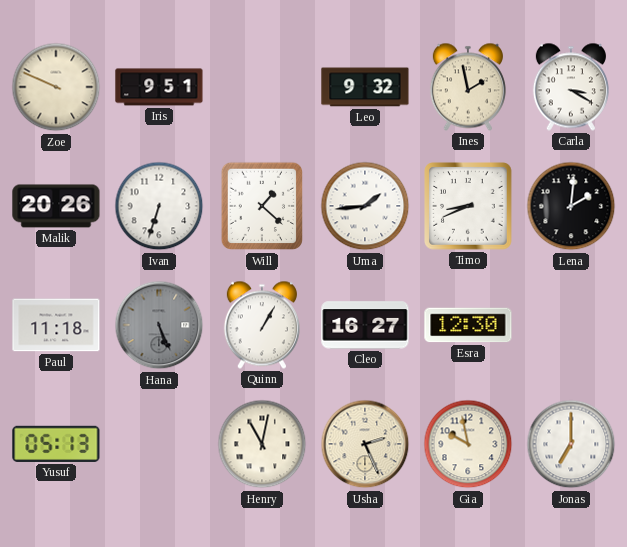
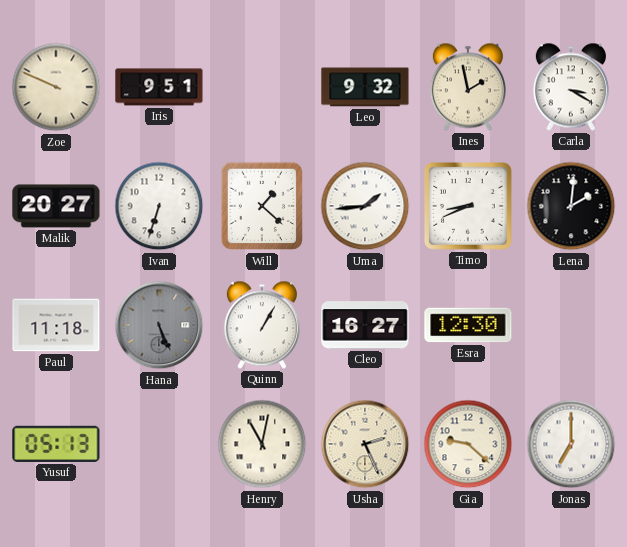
Malik: 20:26 -> 20:27
Gia: 9:58 -> 9:22
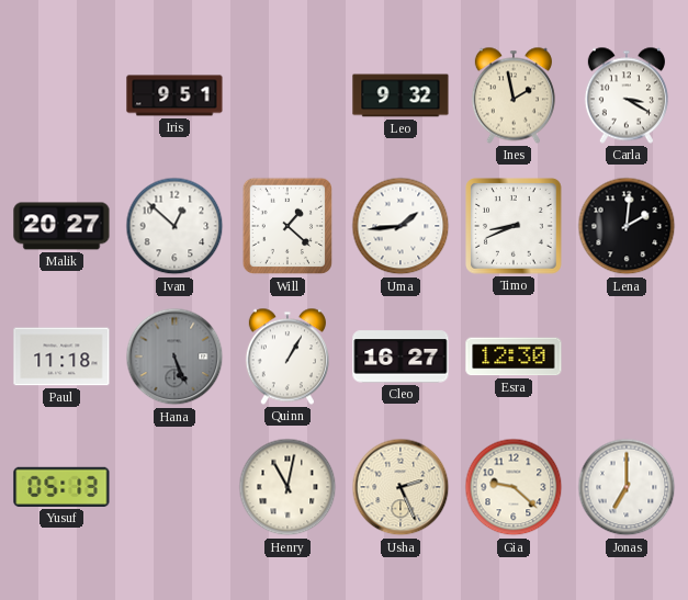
Zoe: 9:49 -> none
Ivan: 6:33 -> 12:52
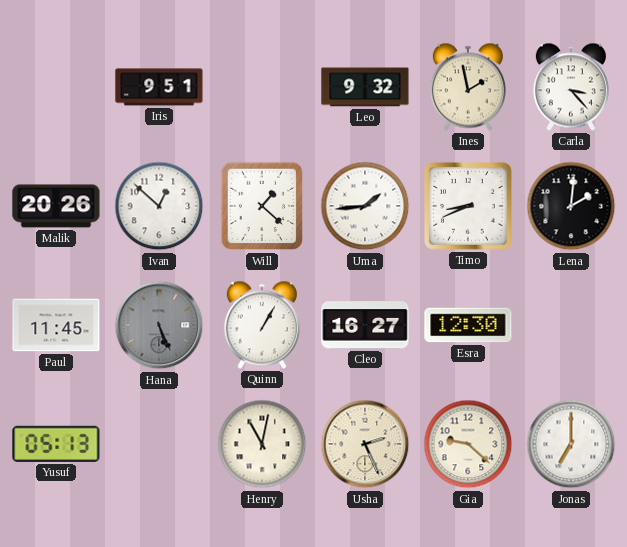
Carla: 3:20 -> 3:23
Malik: 20:27 -> 20:26
Paul: 11:18 -> 11:45
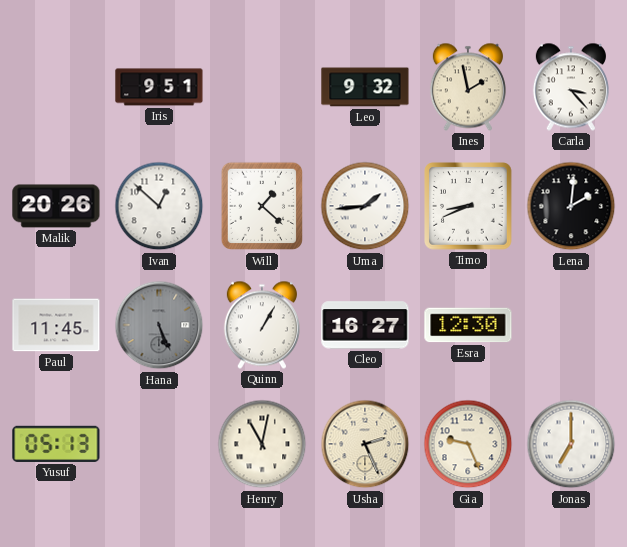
Gia: 9:22 -> 9:26
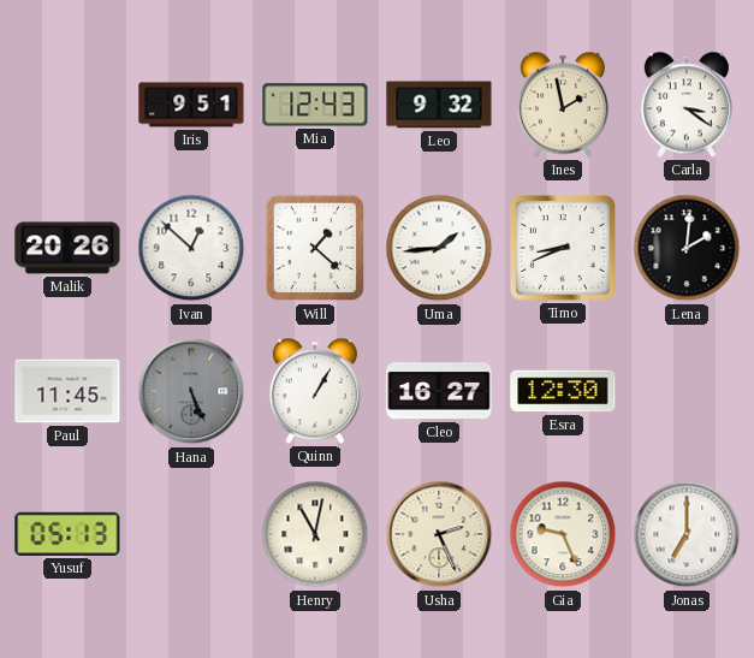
Mia: none -> 12:43
Carla: 3:23 -> 3:21
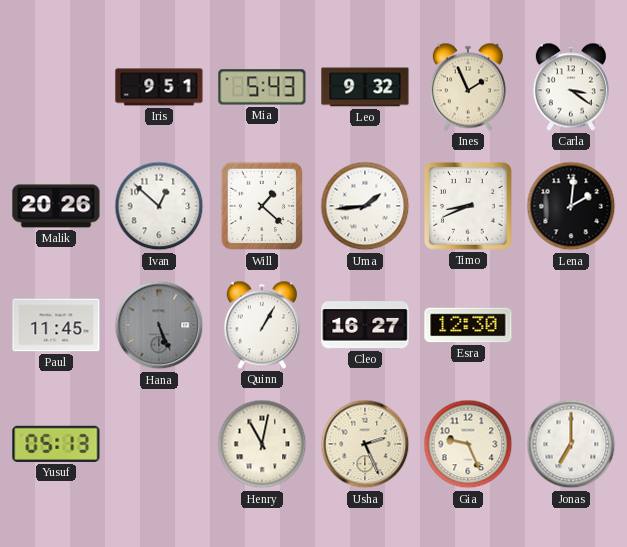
Mia: 12:43 -> 5:43
Ines: 1:58 -> 1:56
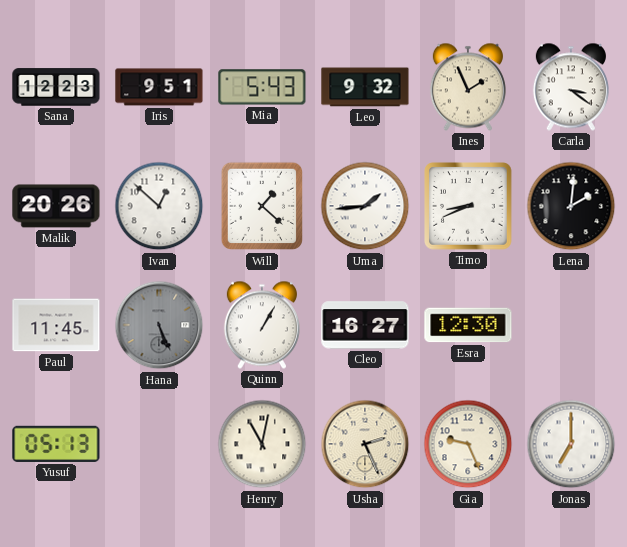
Sana: none -> 12:23
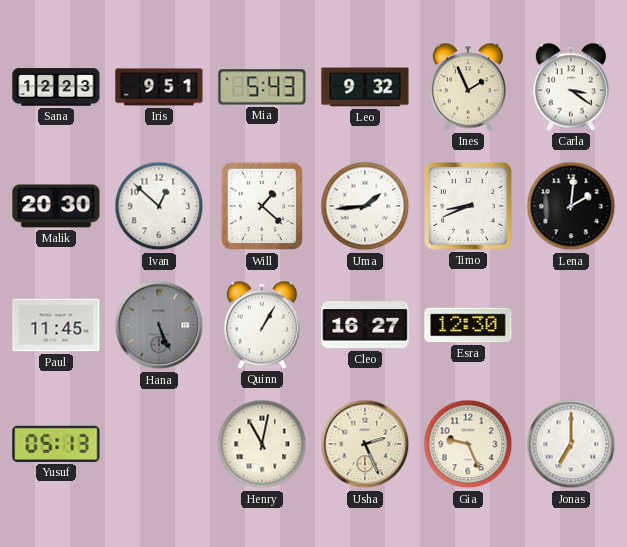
Malik: 20:26 -> 20:30
